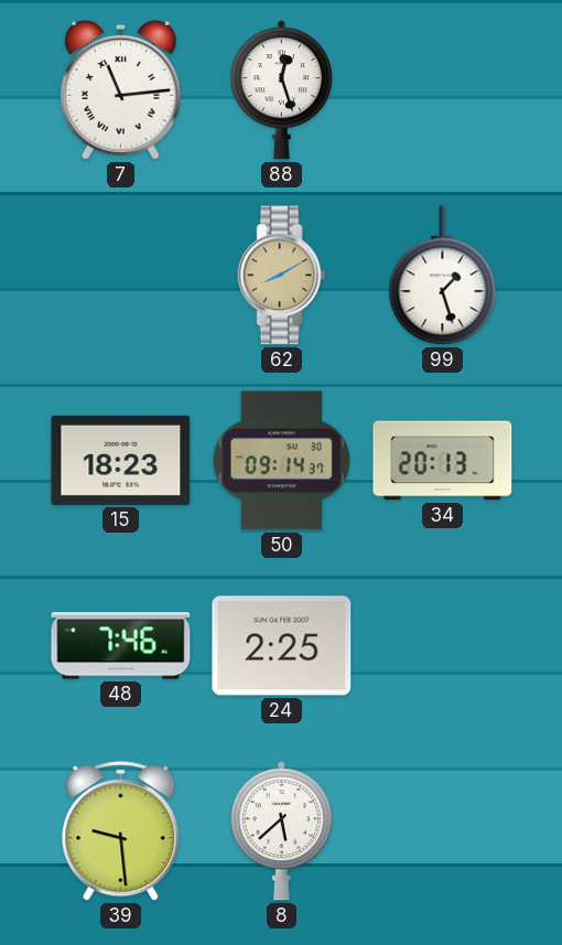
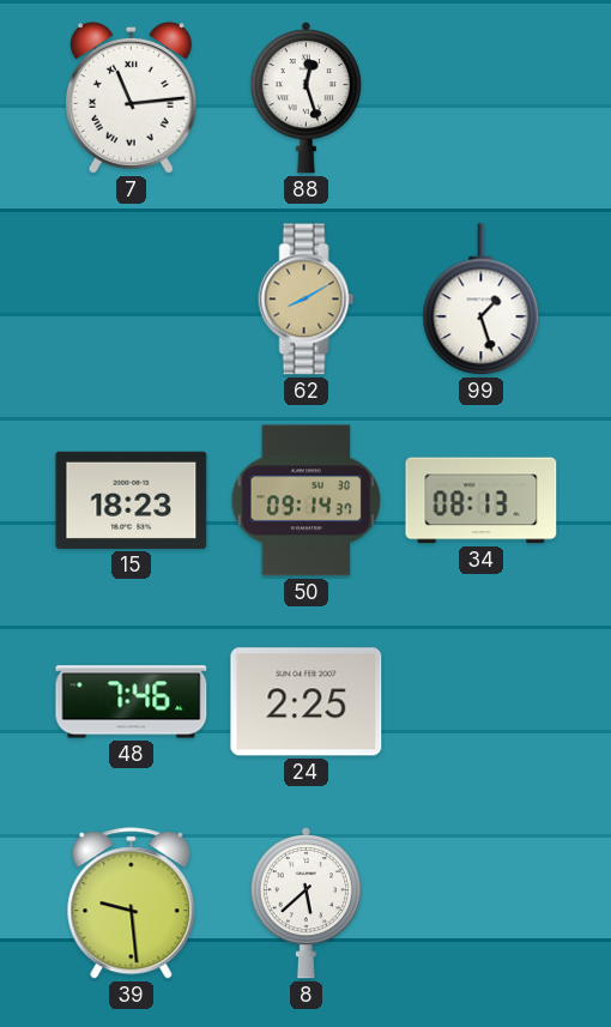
34: 20:13 -> 08:13
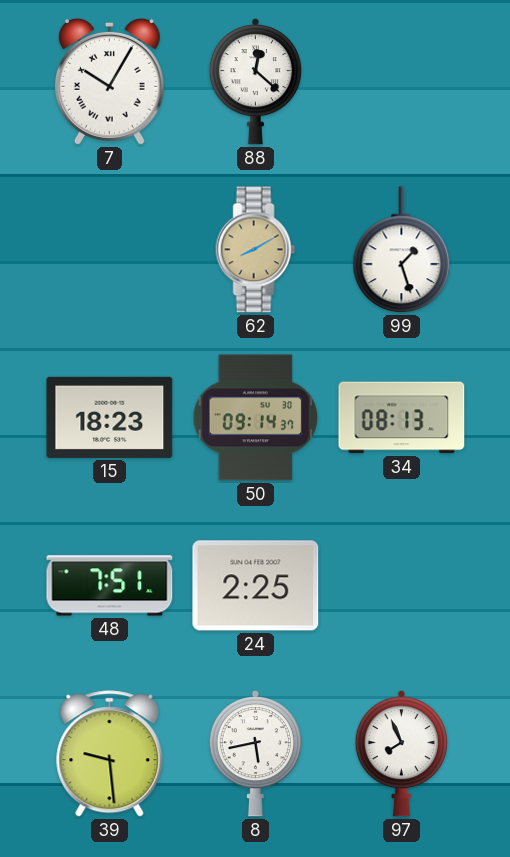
7: 11:14 -> 10:05
88: 12:27 -> 12:22
48: 7:46 -> 7:51
8: 5:38 -> 5:43
97: none -> 7:56
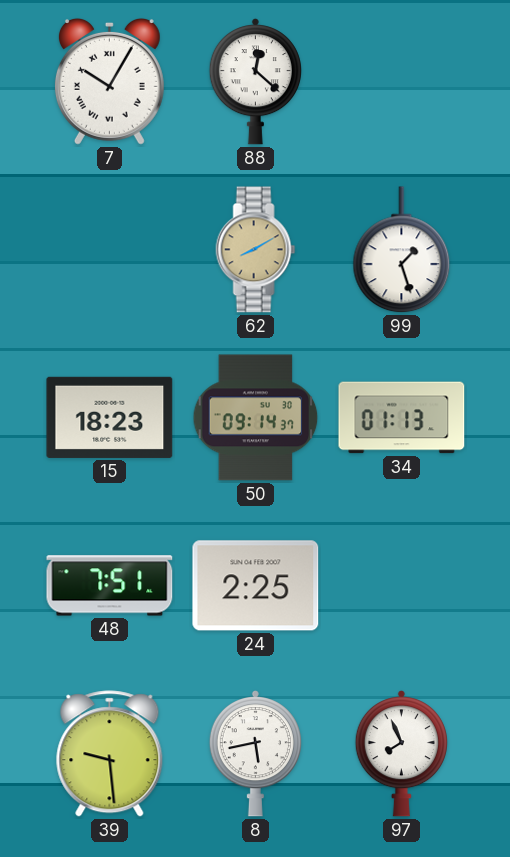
34: 08:13 -> 01:13
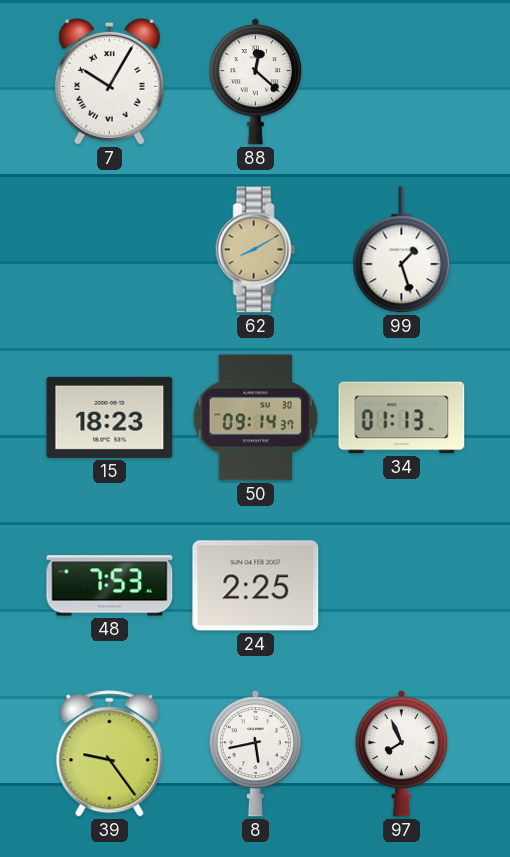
48: 7:51 -> 7:53
39: 9:29 -> 9:24
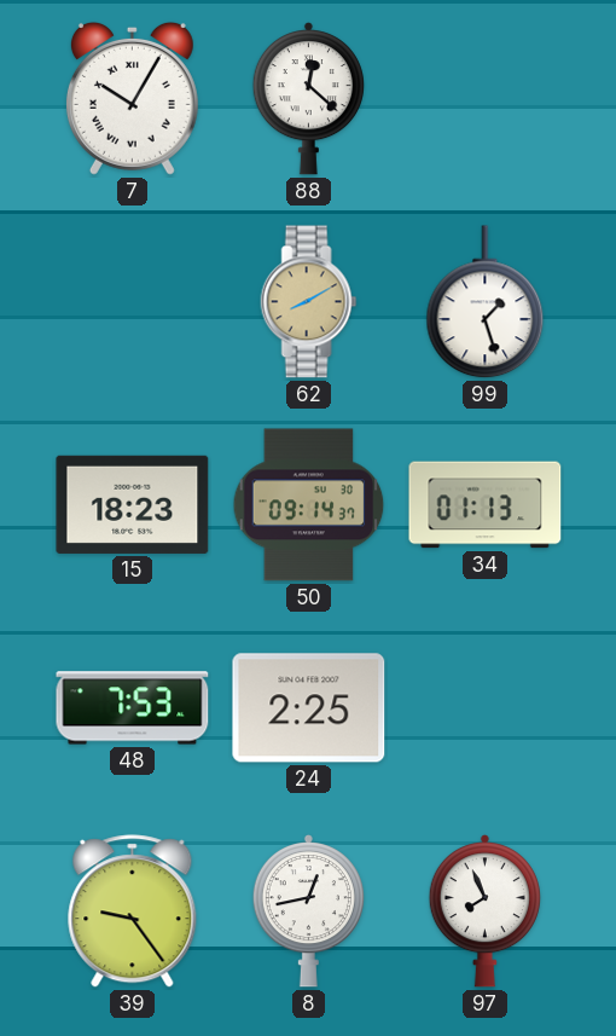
8: 5:43 -> 12:43
